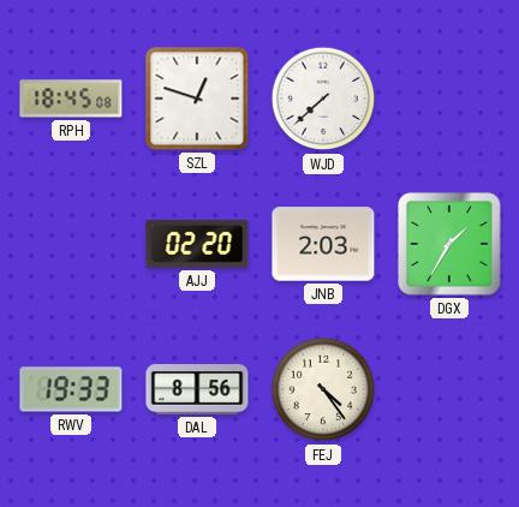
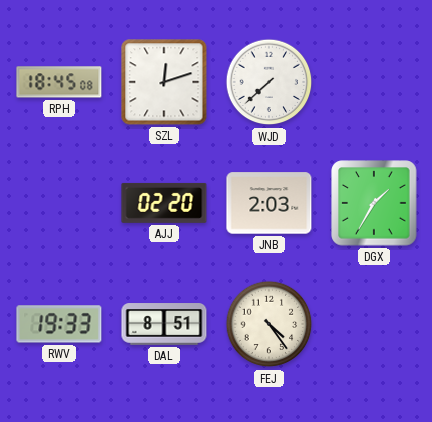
SZL: 12:48 -> 12:12
DAL: 8:56 -> 8:51
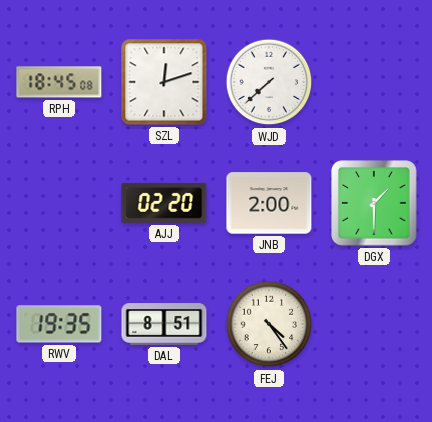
JNB: 2:03 -> 2:00
DGX: 1:35 -> 1:30
RWV: 19:33 -> 19:35
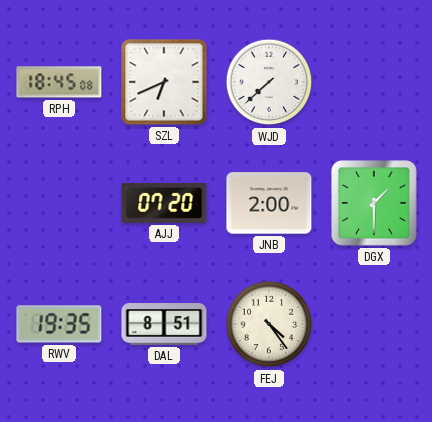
SZL: 12:12 -> 6:41
AJJ: 02:20 -> 07:20
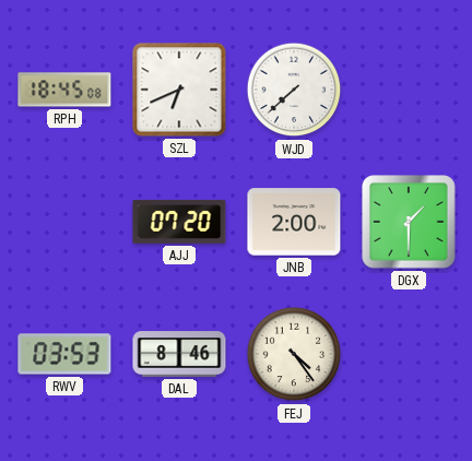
RWV: 19:35 -> 03:53
DAL: 8:51 -> 8:46
